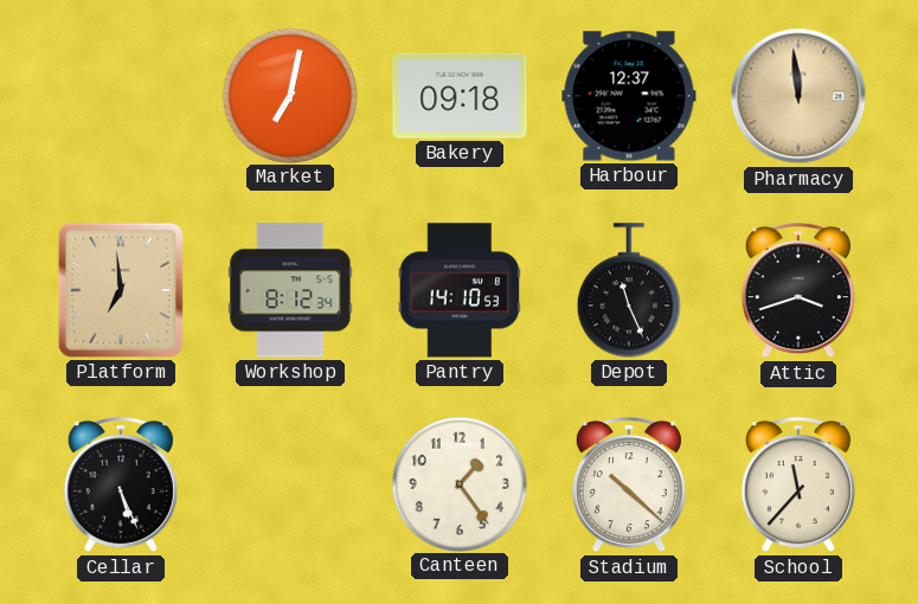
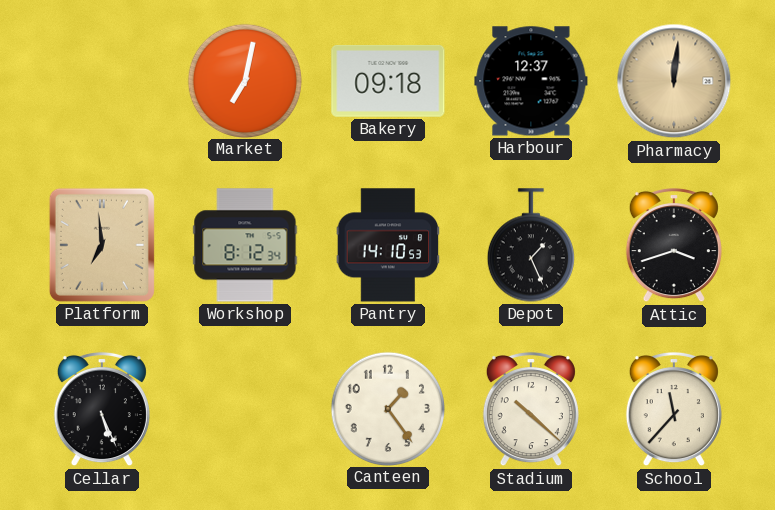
Pharmacy: 11:59 -> 12:01
Depot: 11:26 -> 1:26
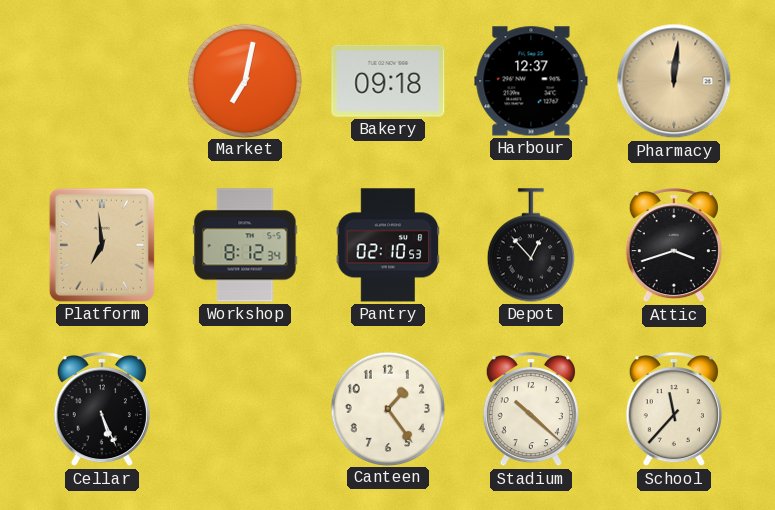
Pantry: 14:10 -> 02:10
Depot: 1:26 -> 12:53
